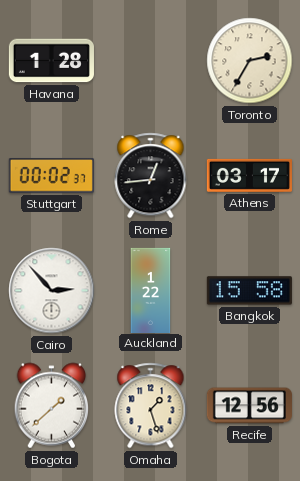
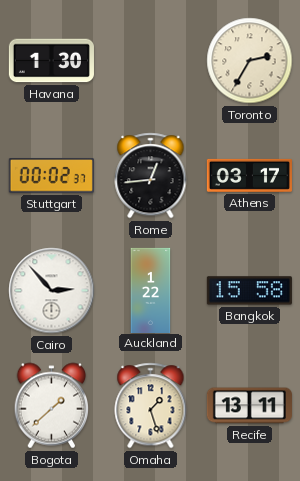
Havana: 1:28 -> 1:30
Recife: 12:56 -> 13:11
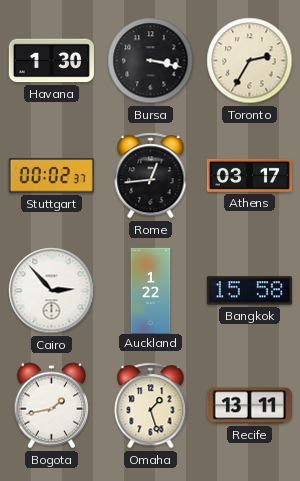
Bursa: none -> 3:17
Bogota: 1:38 -> 1:43
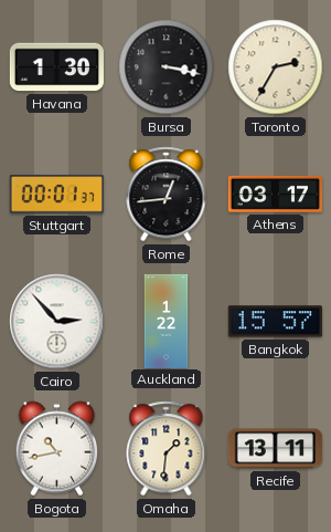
Stuttgart: 00:02 -> 00:01
Bangkok: 15:58 -> 15:57
Bogota: 1:43 -> 10:43
Omaha: 1:27 -> 1:31
